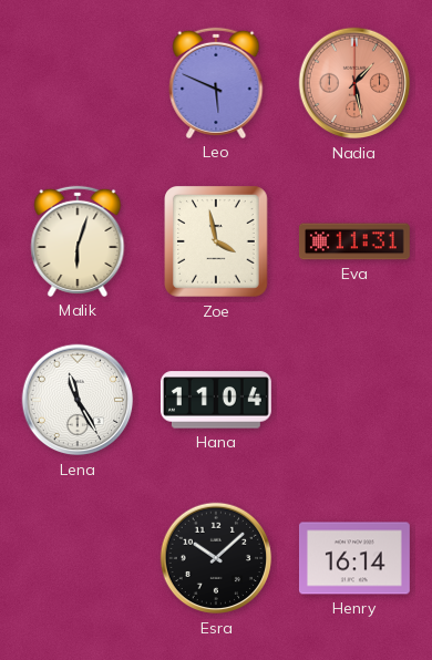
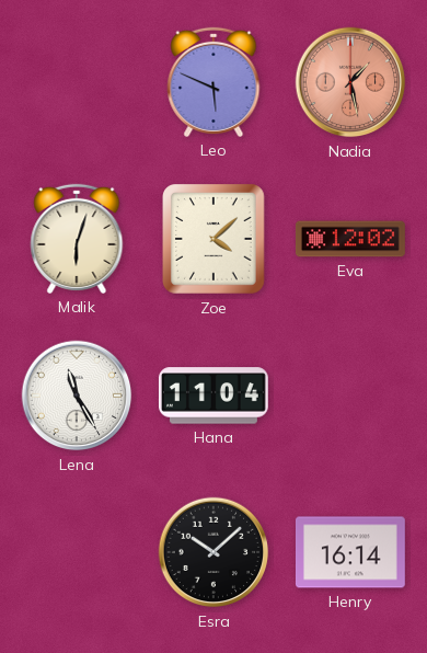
Zoe: 3:58 -> 4:08
Eva: 11:31 -> 12:02
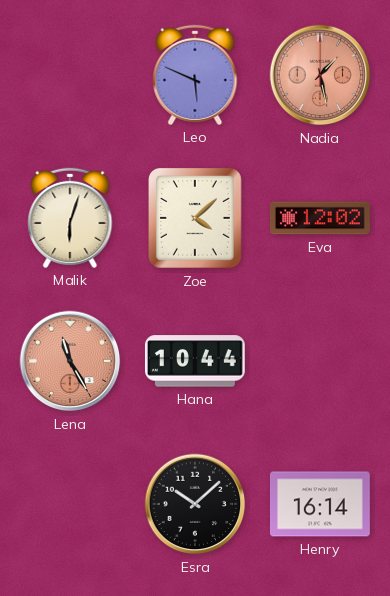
Lena dial: white -> salmon
Hana: 11:04 -> 10:44
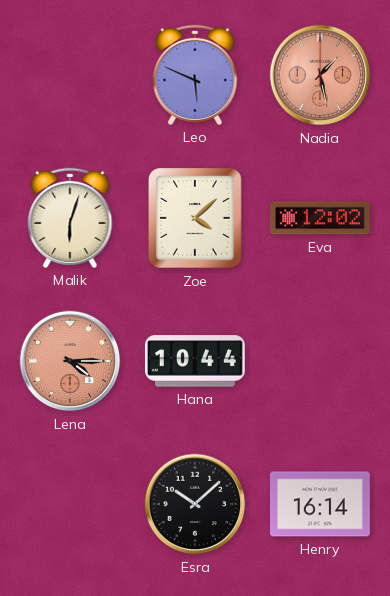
Lena: 11:25 -> 4:15
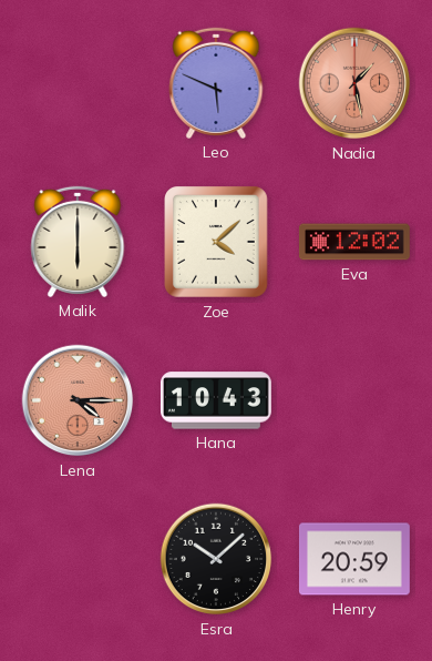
Malik: 6:03 -> 6:00
Hana: 10:44 -> 10:43
Henry: 16:14 -> 20:59
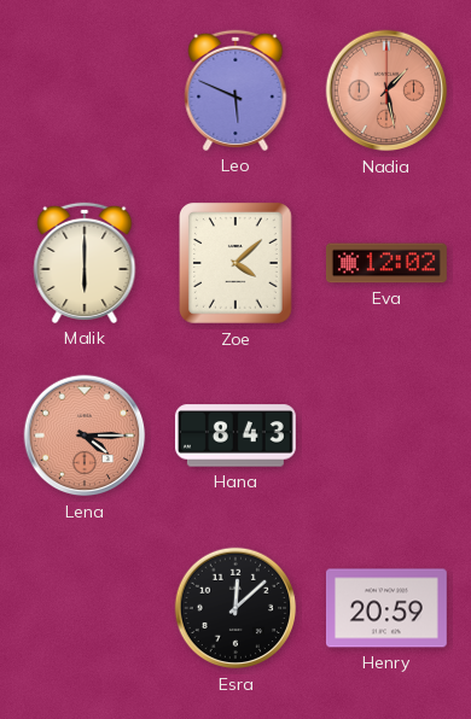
Hana: 10:43 -> 8:43
Esra: 10:08 -> 12:08
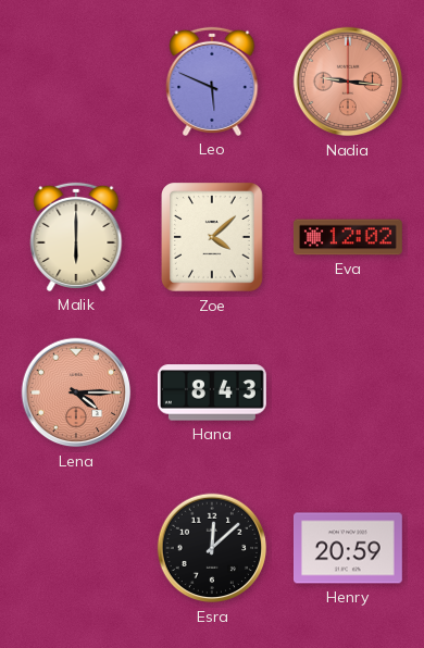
Nadia: 1:28 -> 9:16
